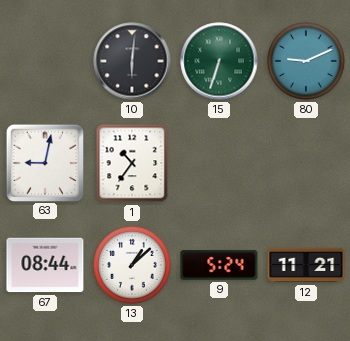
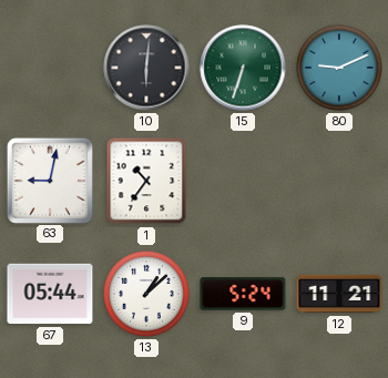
67: 08:44 -> 05:44
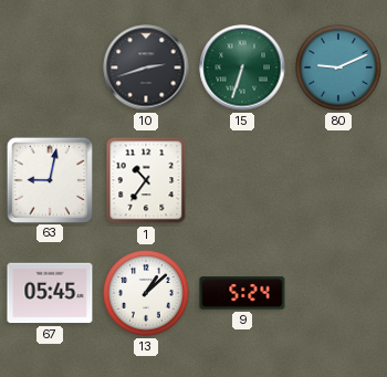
10: 6:01 -> 2:42
67: 05:44 -> 05:45
12: 11:21 -> none
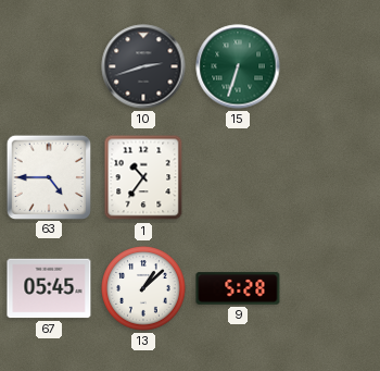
80: 9:11 -> none
63: 9:02 -> 4:45
9: 5:24 -> 5:28
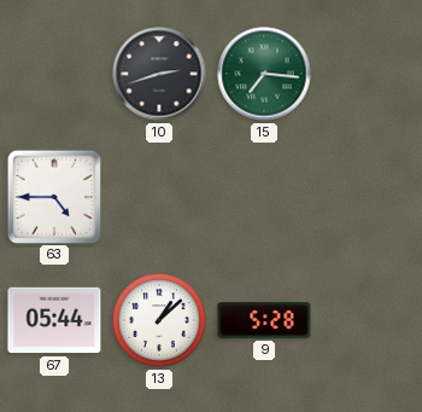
15: 6:33 -> 7:16
1: 10:36 -> none
67: 05:45 -> 05:44
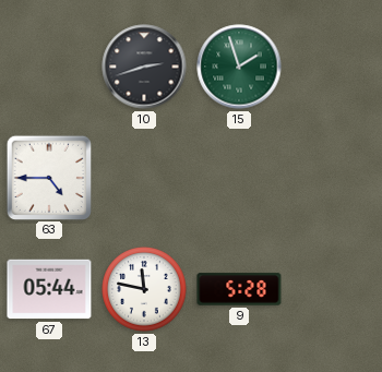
15: 7:16 -> 1:57
13: 1:08 -> 11:47
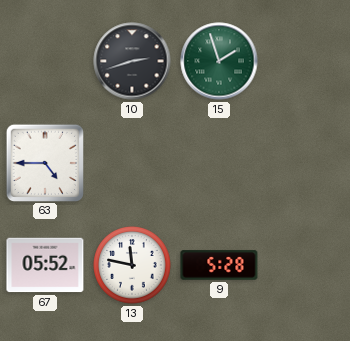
67: 05:44 -> 05:52
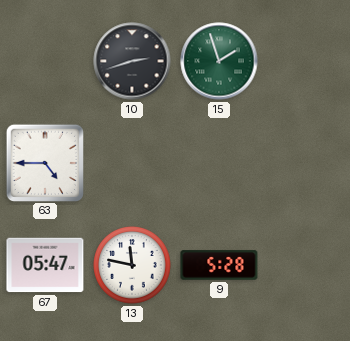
67: 05:52 -> 05:47
